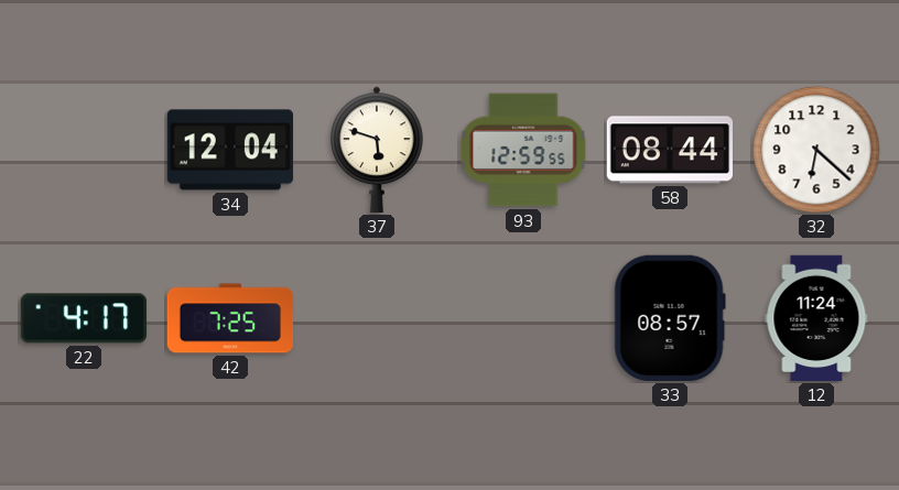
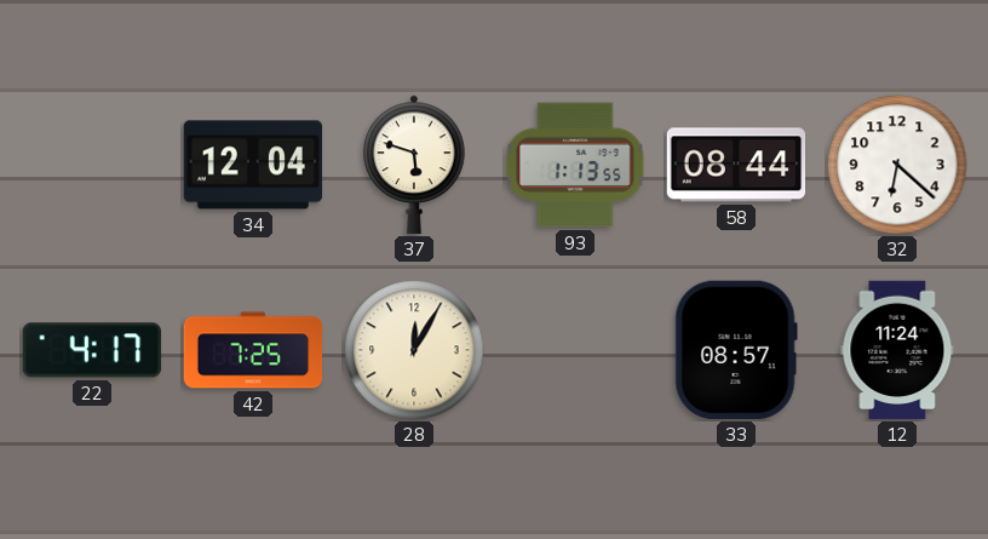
93: 12:59 -> 1:13
28: none -> 12:05
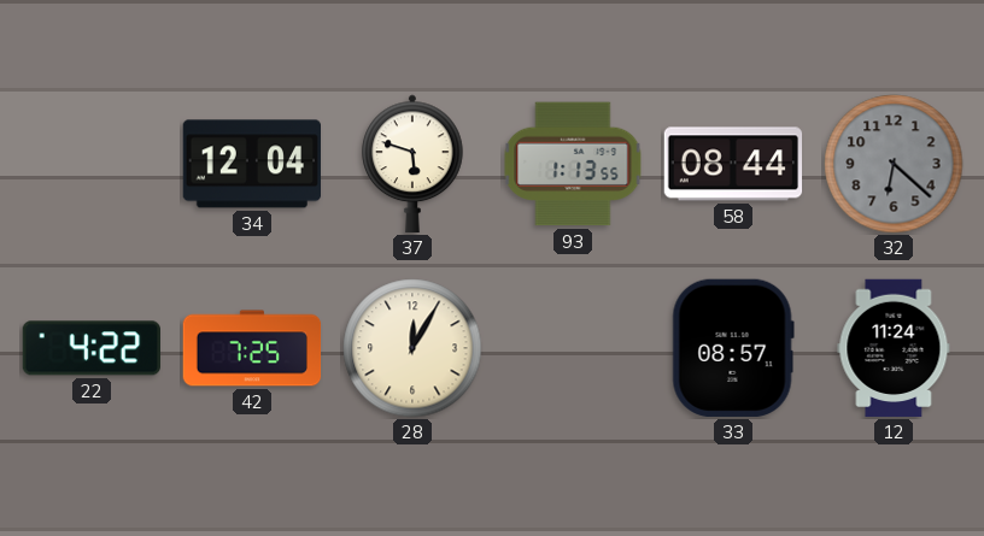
32 dial: white -> grey
22: 4:17 -> 4:22
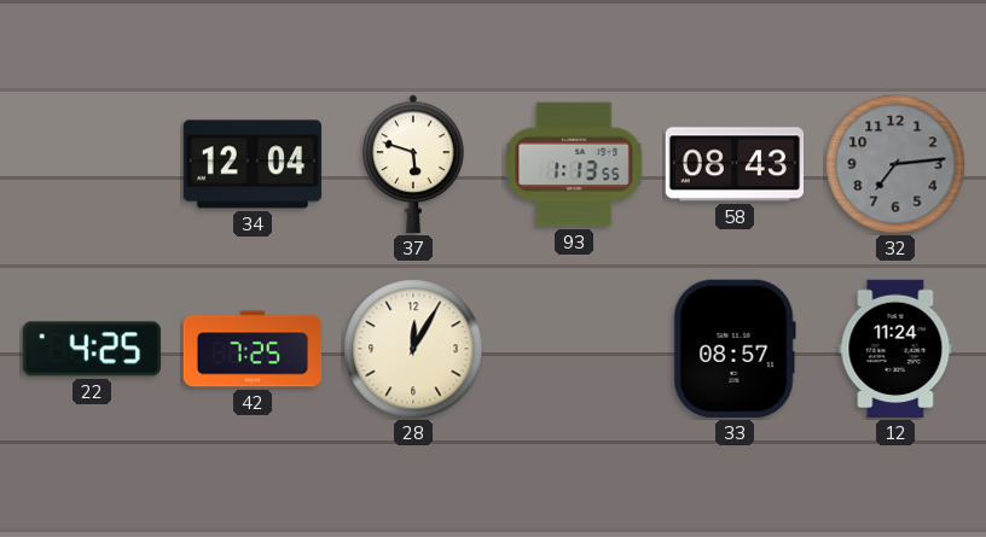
58: 08:44 -> 08:43
32: 6:22 -> 7:14
22: 4:22 -> 4:25
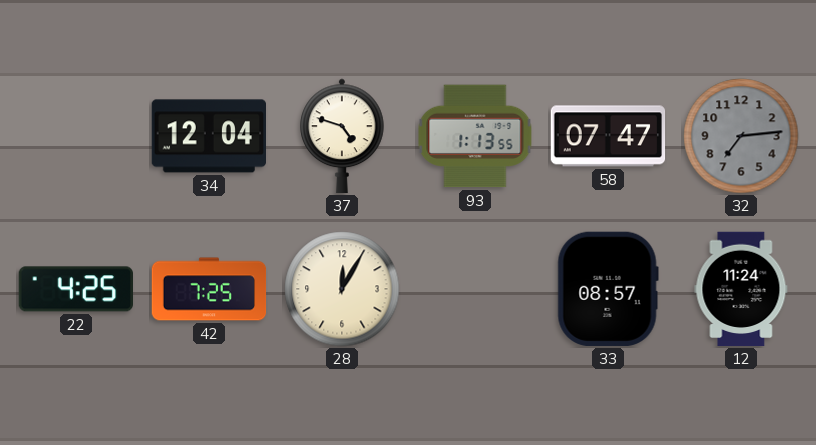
37: 5:48 -> 4:48
58: 08:43 -> 07:47
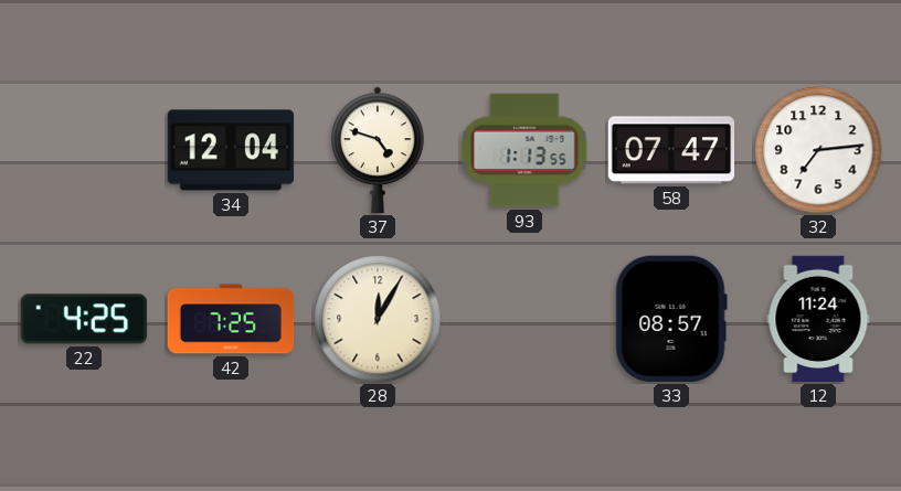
32 dial: grey -> white
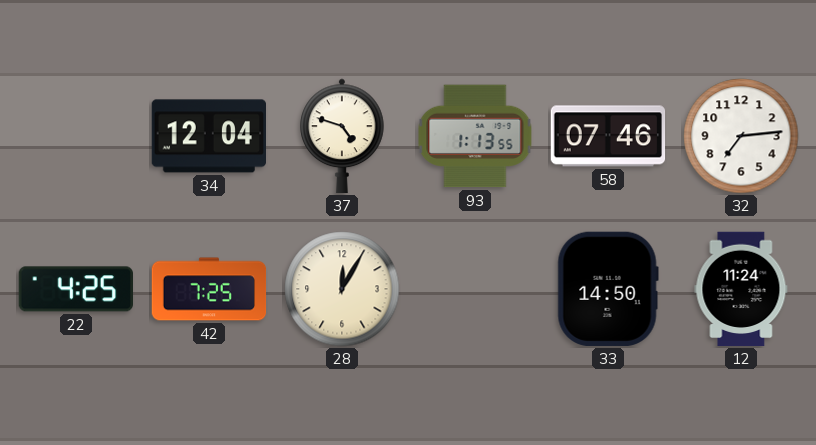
58: 07:47 -> 07:46
33: 08:57 -> 14:50
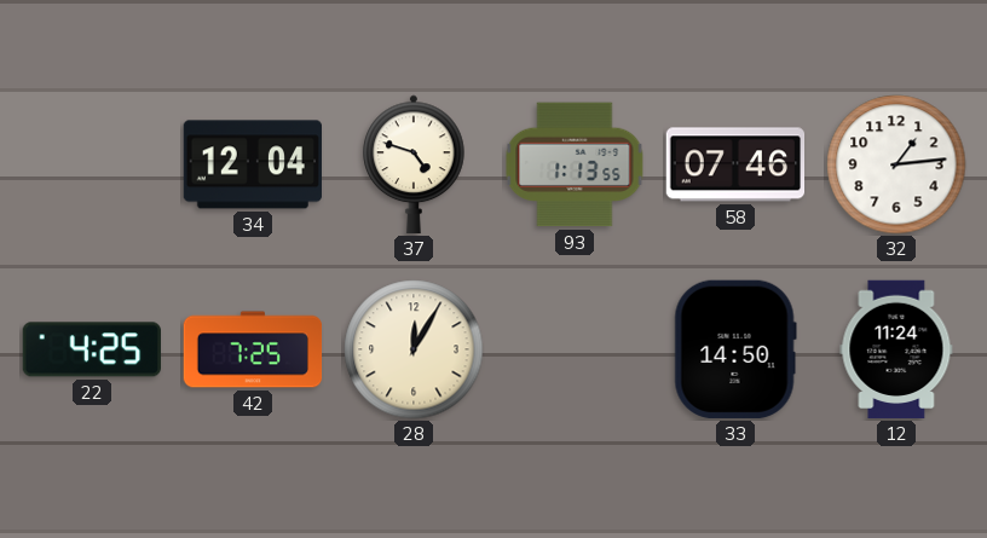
32: 7:14 -> 1:14
